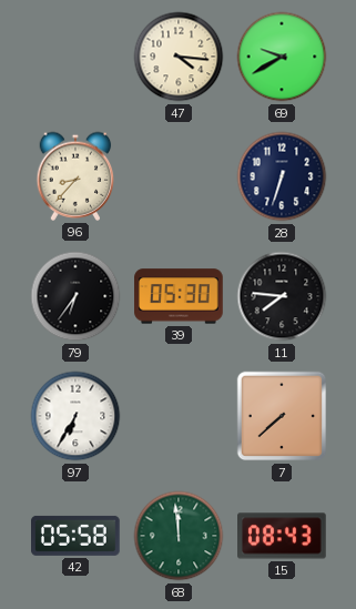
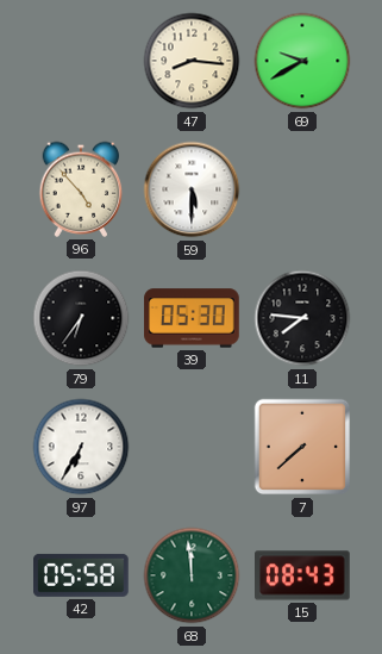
47: 4:16 -> 8:16
96: 8:37 -> 4:53
59: none -> 5:30
28: 6:33 -> none
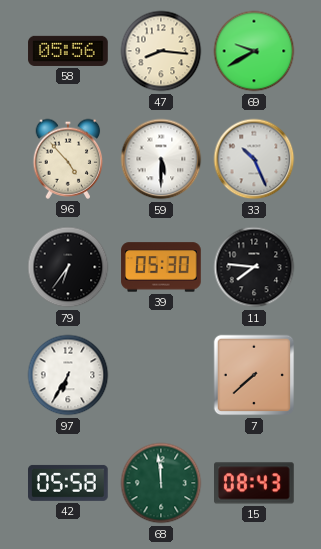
58: none -> 05:56
33: none -> 10:26
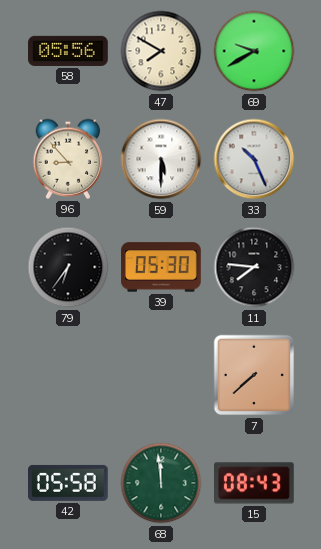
47: 8:16 -> 7:50
96: 4:53 -> 8:53
97: 6:35 -> none
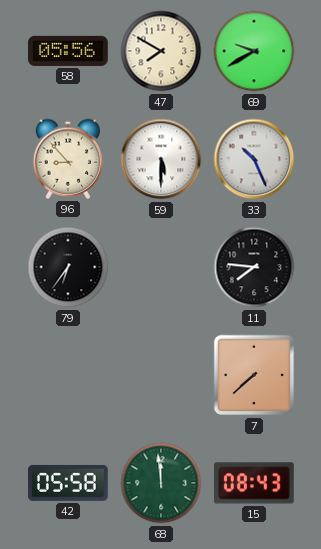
39: 05:30 -> none
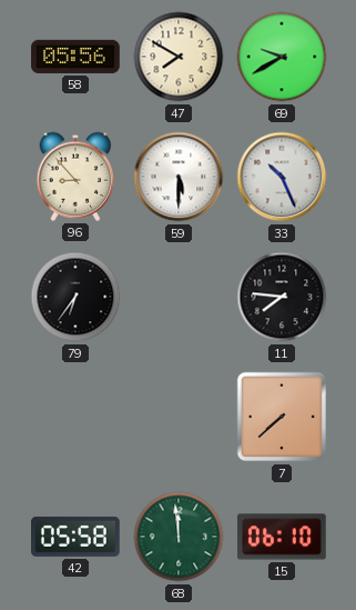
15: 08:43 -> 06:10
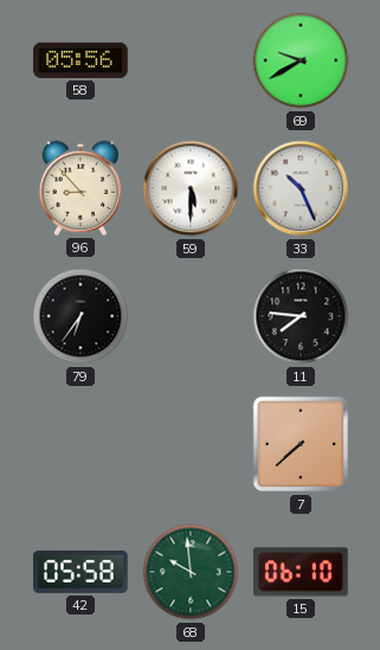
47: 7:50 -> none
68: 11:59 -> 9:59
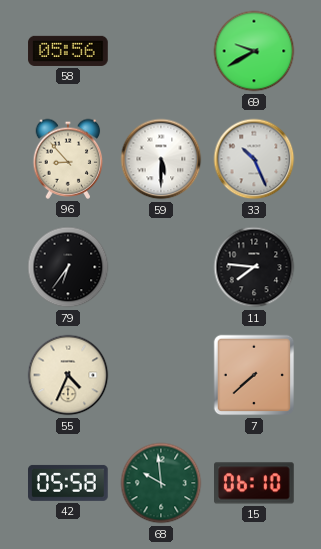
55: none -> 4:34
